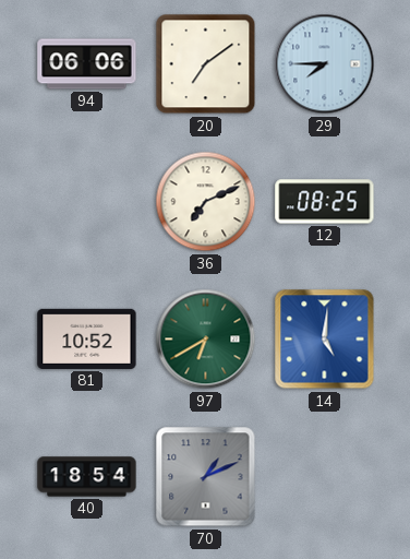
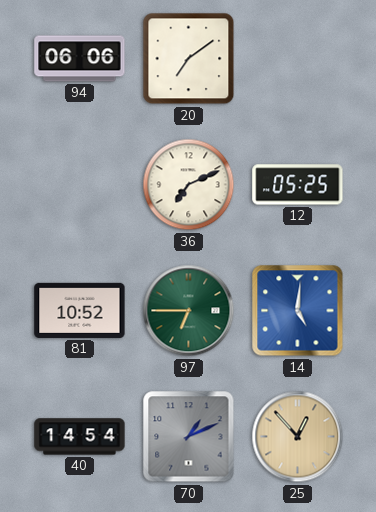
29: 7:45 -> none
12: 08:25 -> 05:25
97: 6:40 -> 6:45
40: 18:54 -> 14:54
25: none -> 12:53
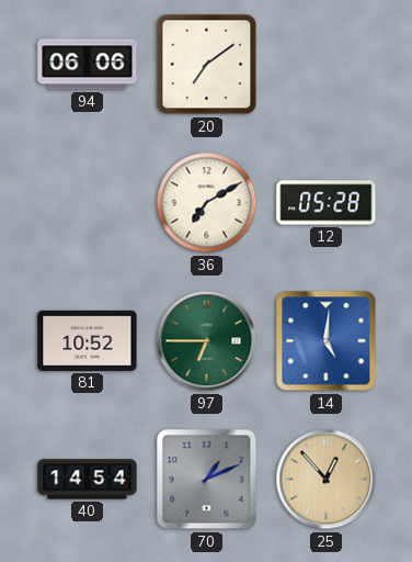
36: 7:11 -> 7:10
12: 05:25 -> 05:28
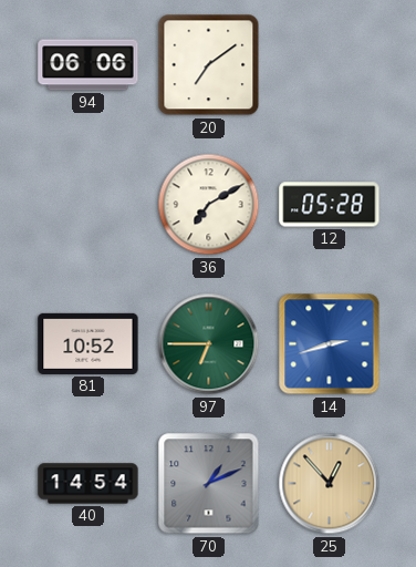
14: 5:01 -> 2:42
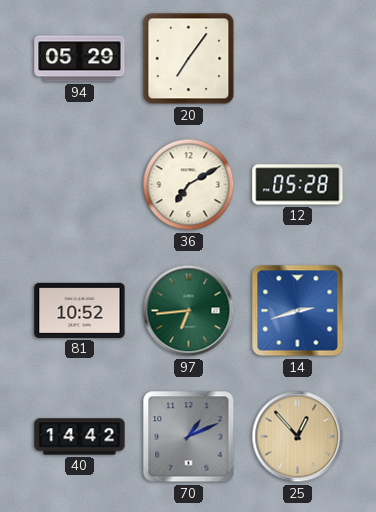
94: 06:06 -> 05:29
20: 7:09 -> 7:06
97: 6:45 -> 6:44
40: 14:54 -> 14:42
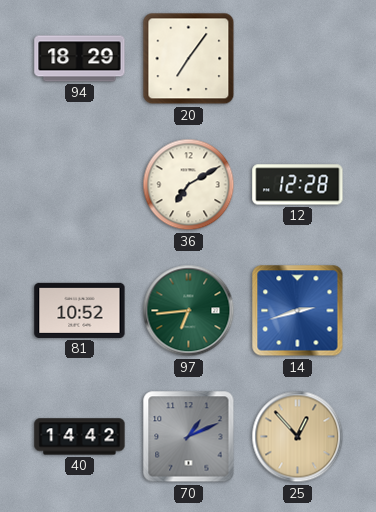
94: 05:29 -> 18:29
12: 05:28 -> 12:28
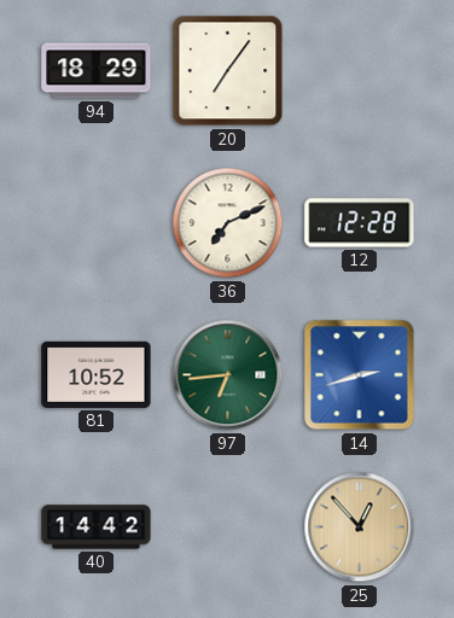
36: 7:10 -> 7:11
70: 1:11 -> none
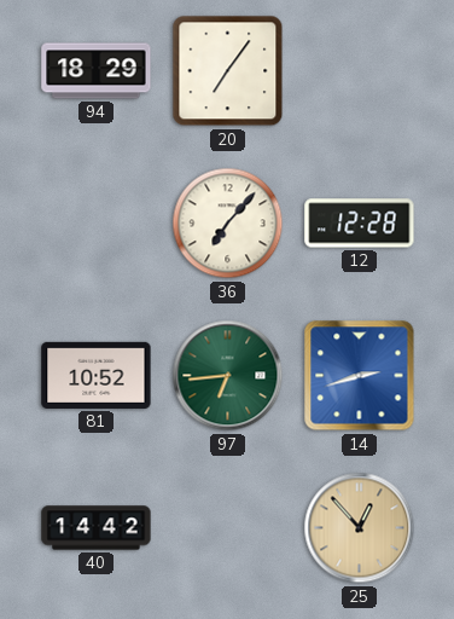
36: 7:11 -> 7:07
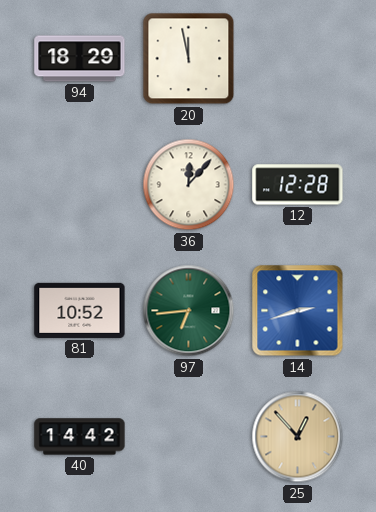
20: 7:06 -> 11:58
36: 7:07 -> 12:07
